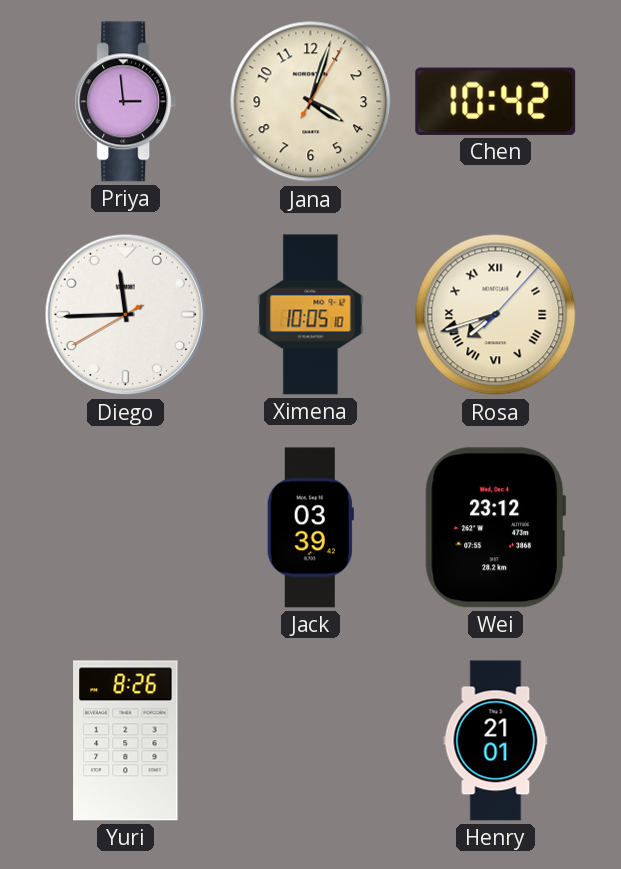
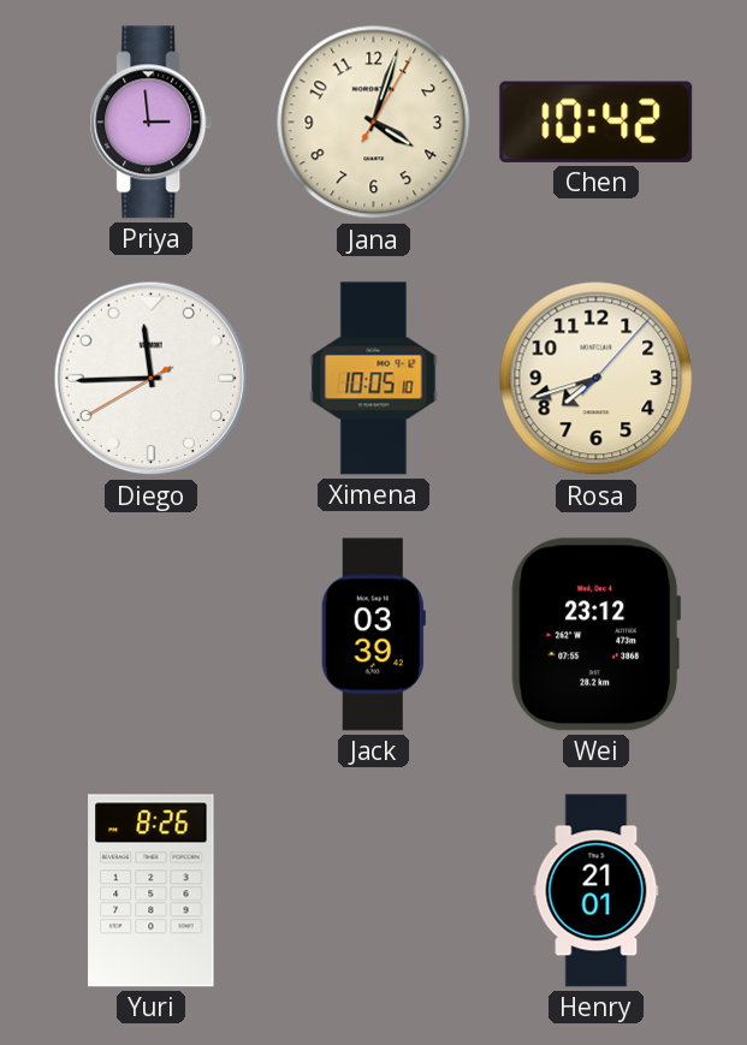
Rosa numerals: Roman -> Arabic
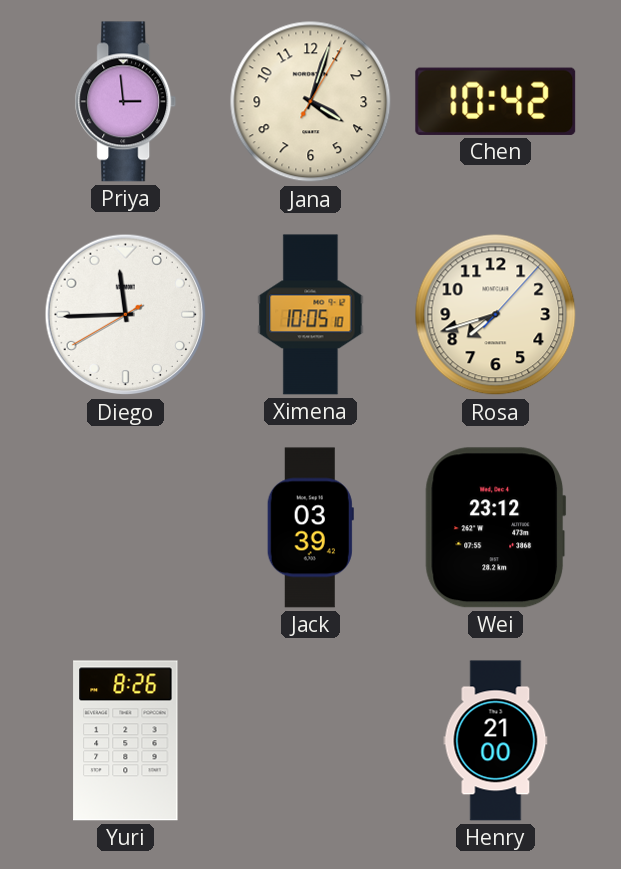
Henry: 21:01 -> 21:00
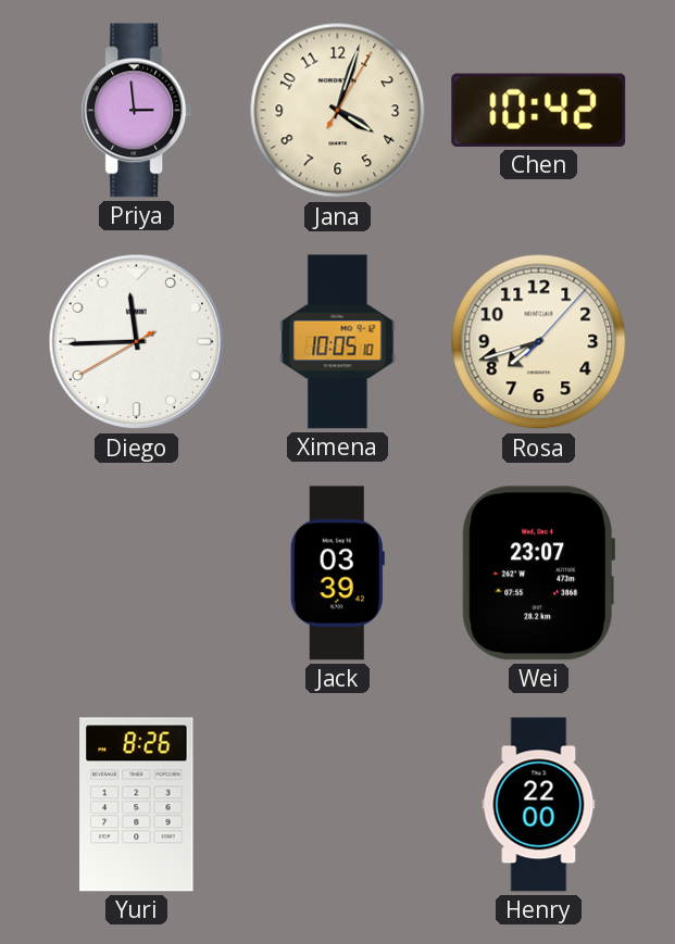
Wei: 23:12 -> 23:07
Henry: 21:00 -> 22:00
